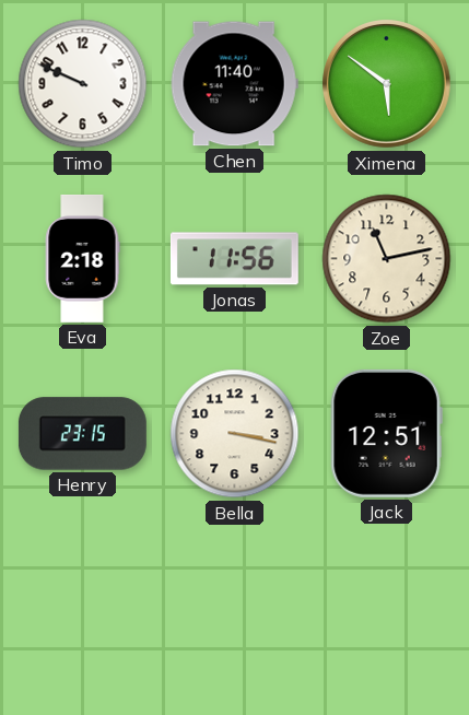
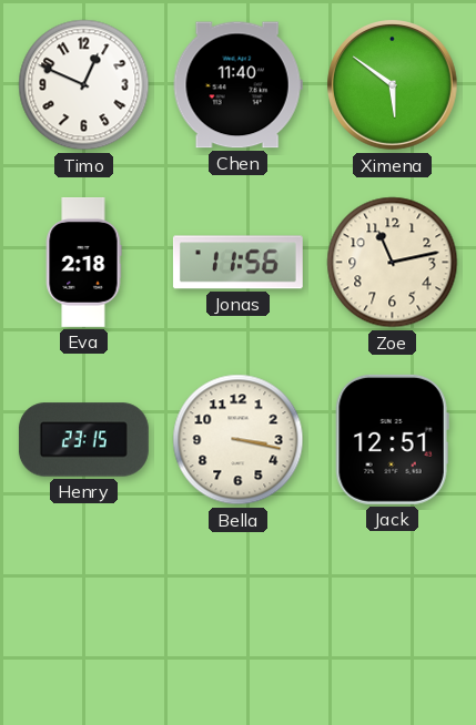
Timo: 9:49 -> 12:49
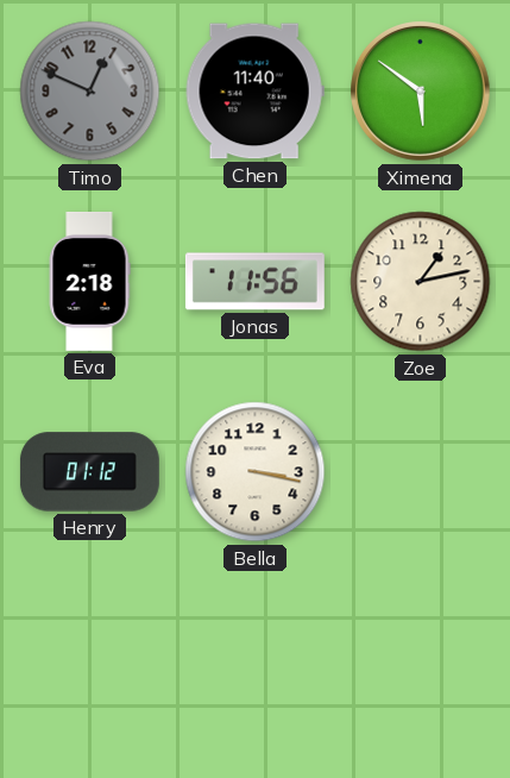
Timo dial: white -> grey
Zoe: 11:13 -> 1:13
Henry: 23:15 -> 01:12
Jack: 12:51 -> none
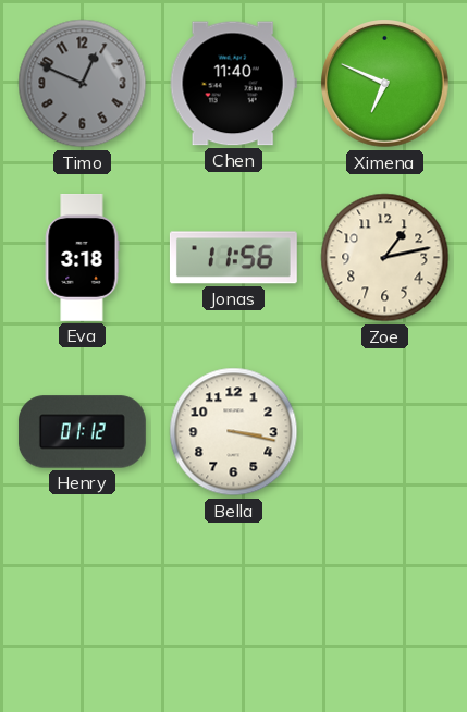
Ximena: 5:51 -> 6:49
Eva: 2:18 -> 3:18
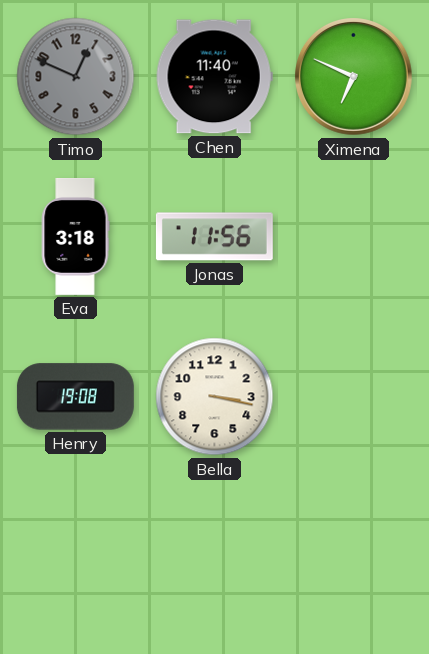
Zoe: 1:13 -> none
Henry: 01:12 -> 19:08
